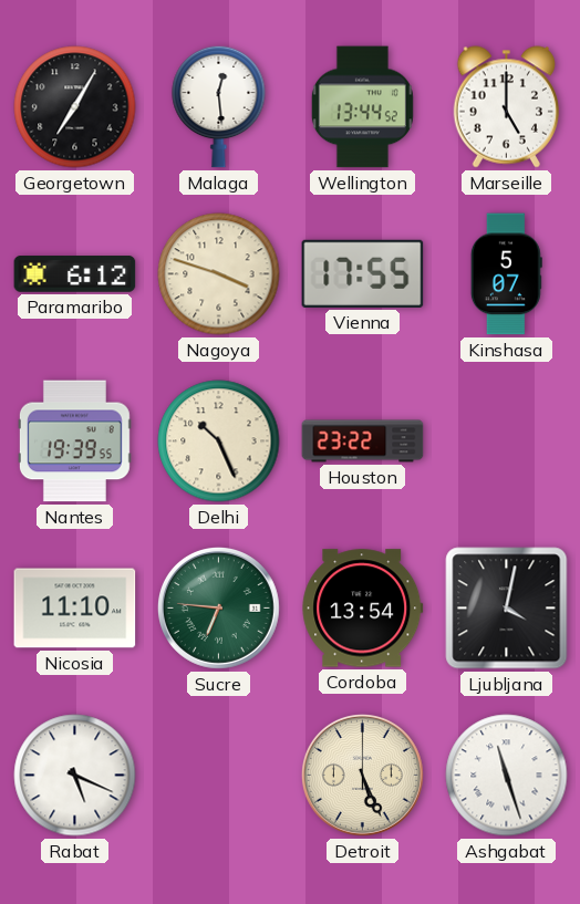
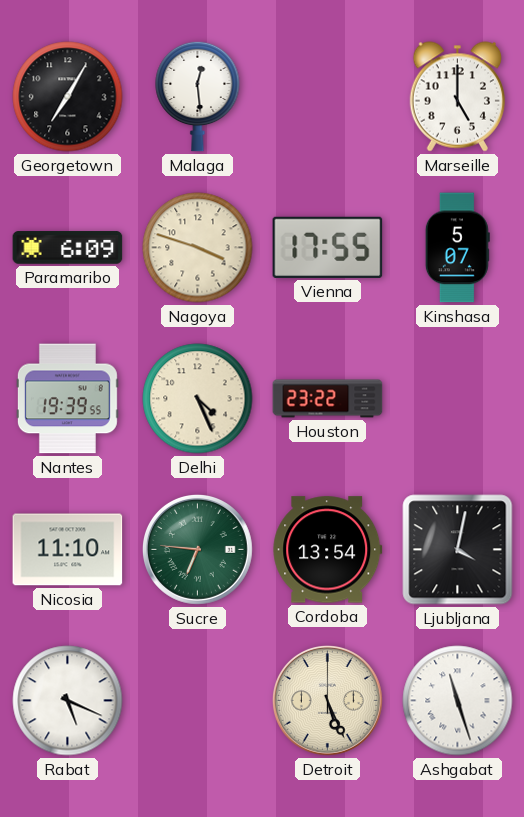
Wellington: 13:44 -> none
Paramaribo: 6:12 -> 6:09
Delhi: 10:26 -> 4:26
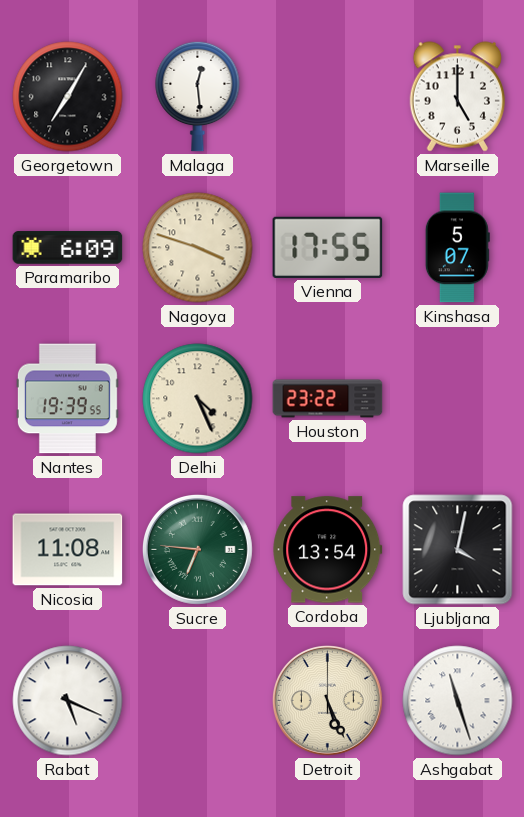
Nicosia: 11:10 -> 11:08
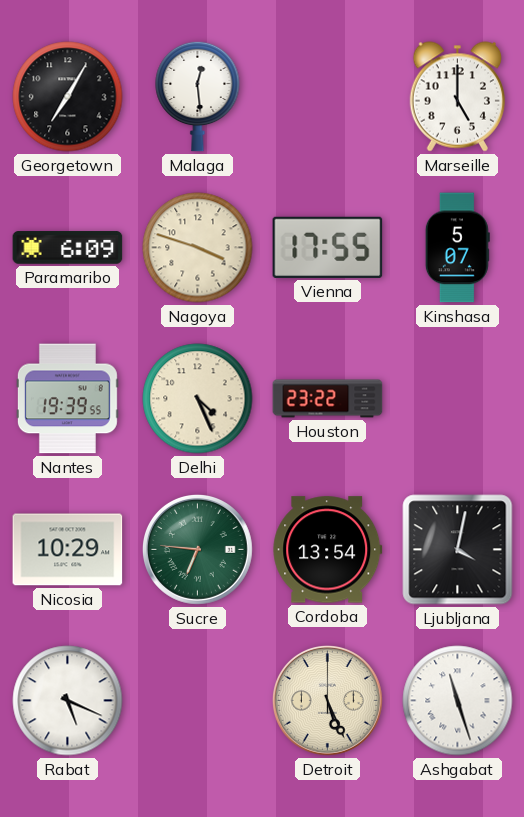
Nicosia: 11:08 -> 10:29
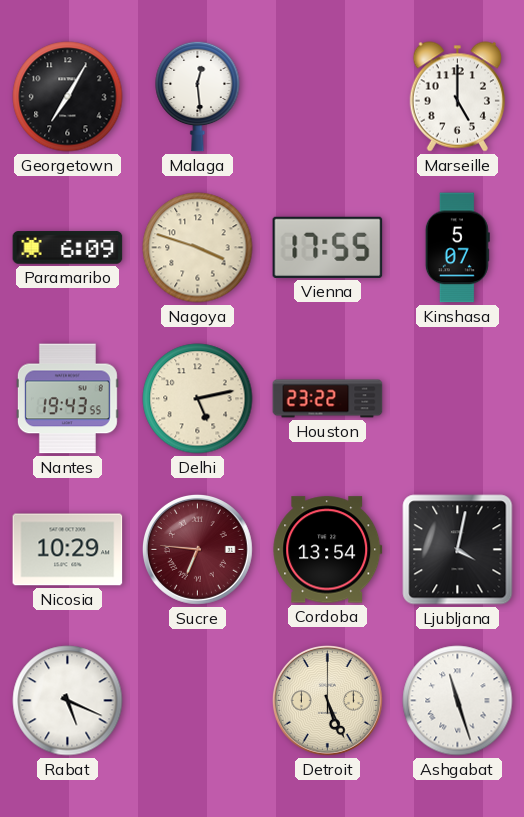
Nantes: 19:39 -> 19:43
Delhi: 4:26 -> 5:13
Sucre dial: green -> burgundy
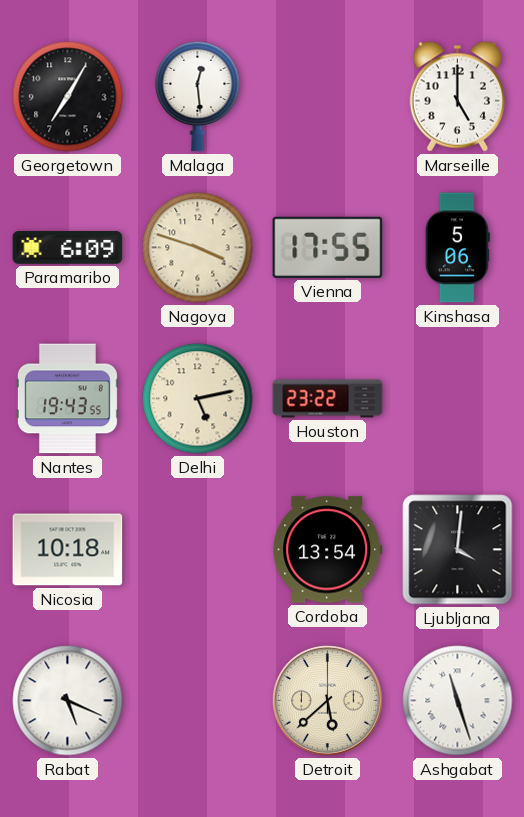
Kinshasa: 5:07 -> 5:06
Nicosia: 10:29 -> 10:18
Sucre: 6:46 -> none
Ljubljana: 4:02 -> 4:01
Detroit: 5:26 -> 5:38
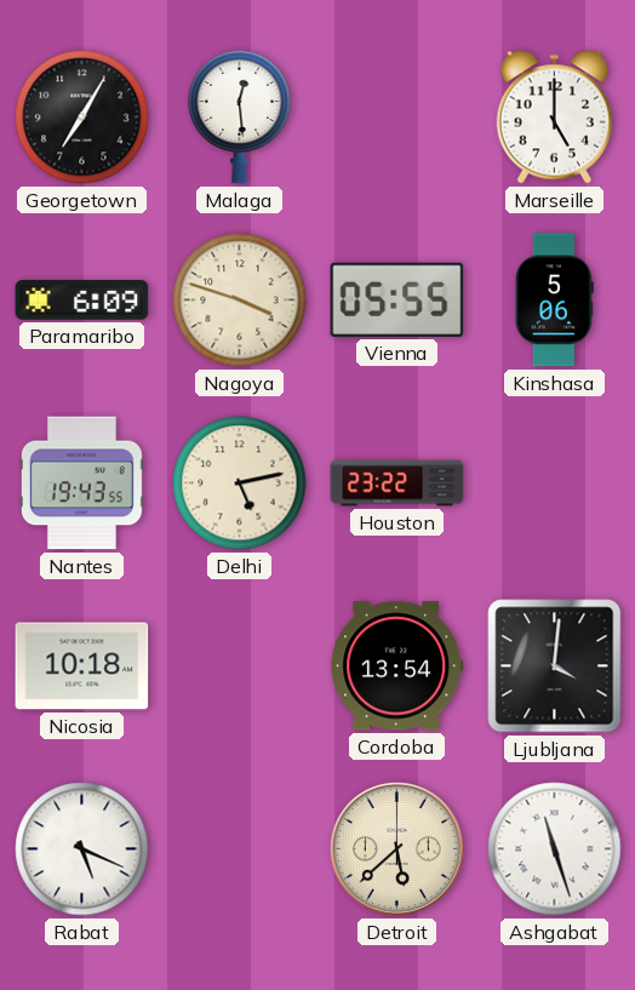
Vienna: 17:55 -> 05:55
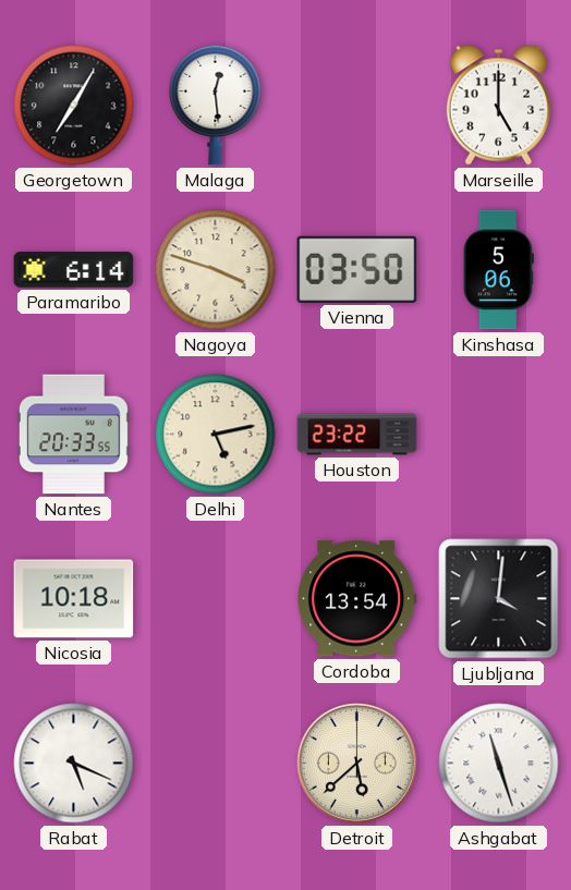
Paramaribo: 6:09 -> 6:14
Vienna: 05:55 -> 03:50
Nantes: 19:43 -> 20:33
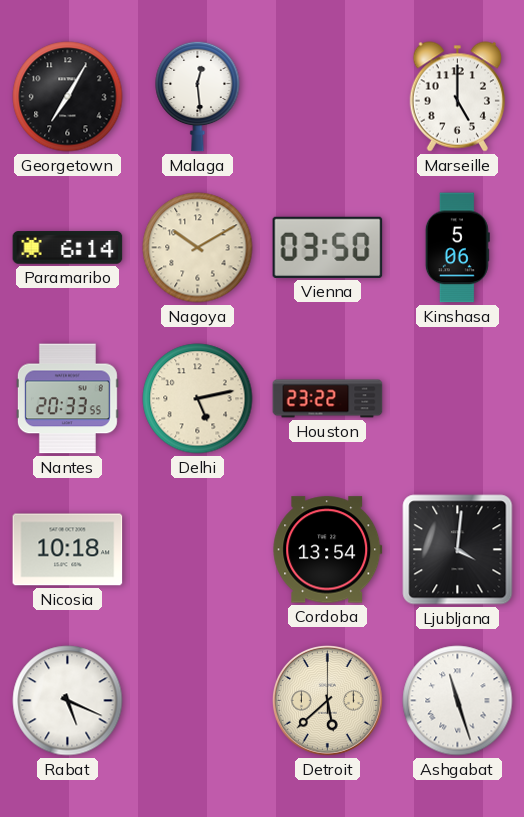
Nagoya: 3:48 -> 10:10
